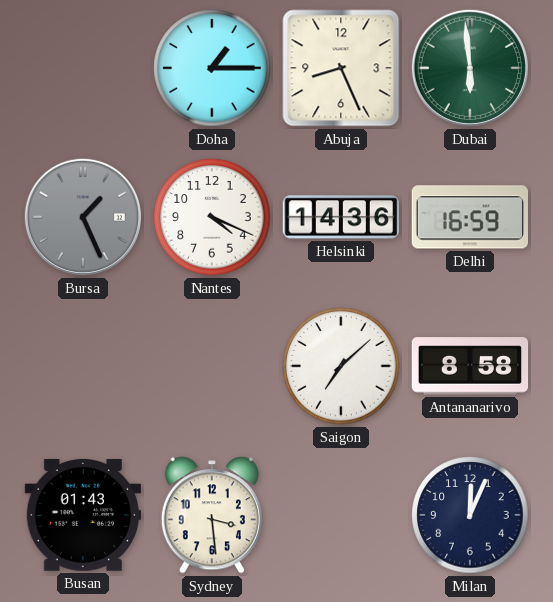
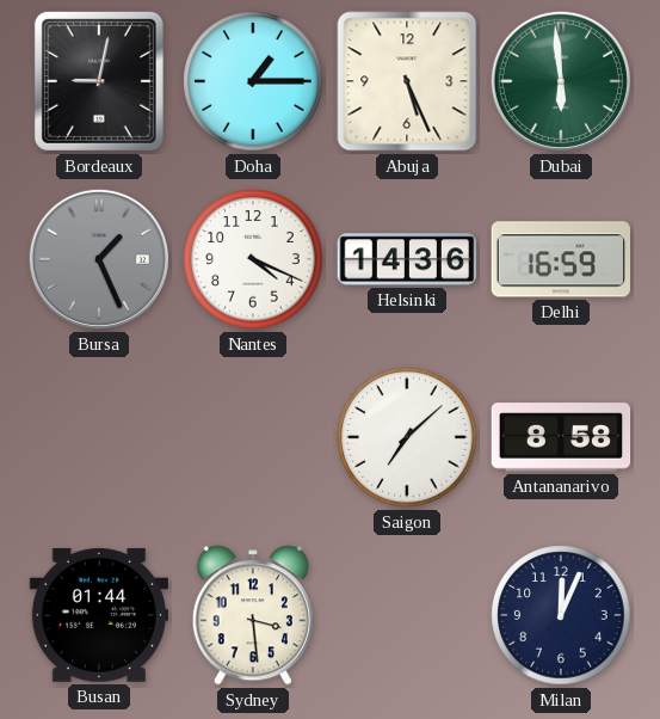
Bordeaux: none -> 9:02
Abuja: 8:26 -> 5:26
Busan: 01:43 -> 01:44
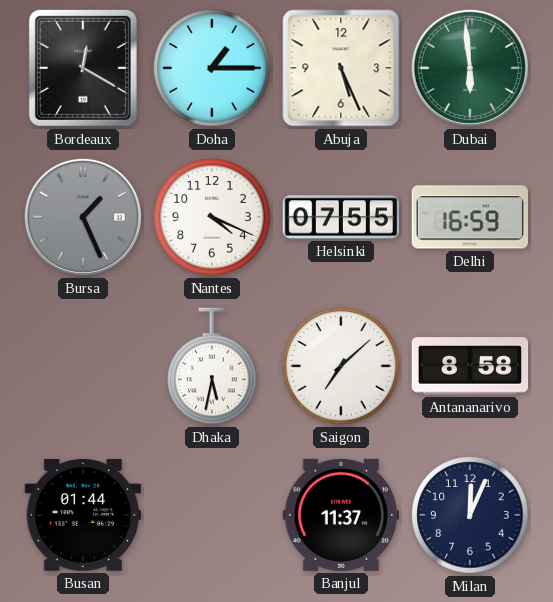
Bordeaux: 9:02 -> 12:20
Helsinki: 14:36 -> 07:55
Dhaka: none -> 5:32
Sydney: 3:29 -> none
Banjul: none -> 11:37
